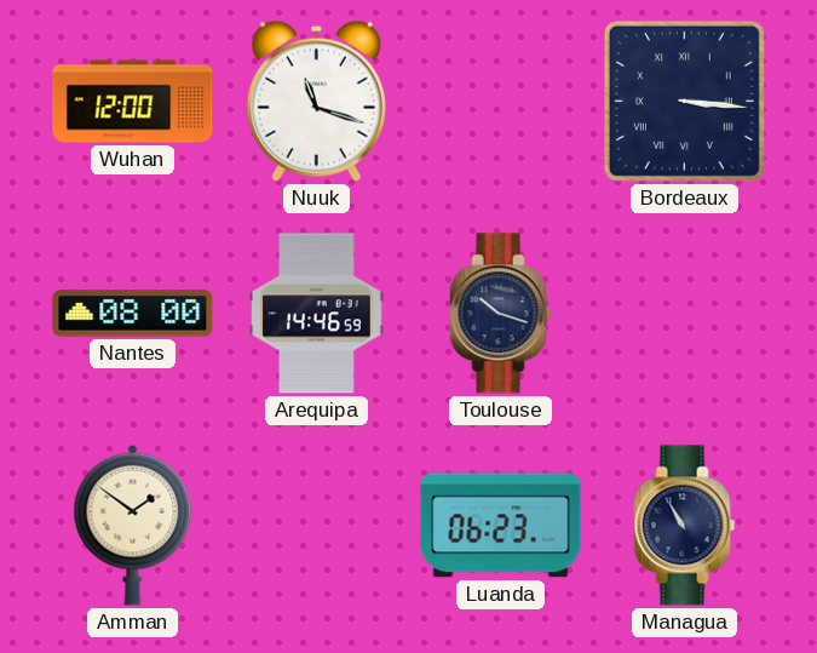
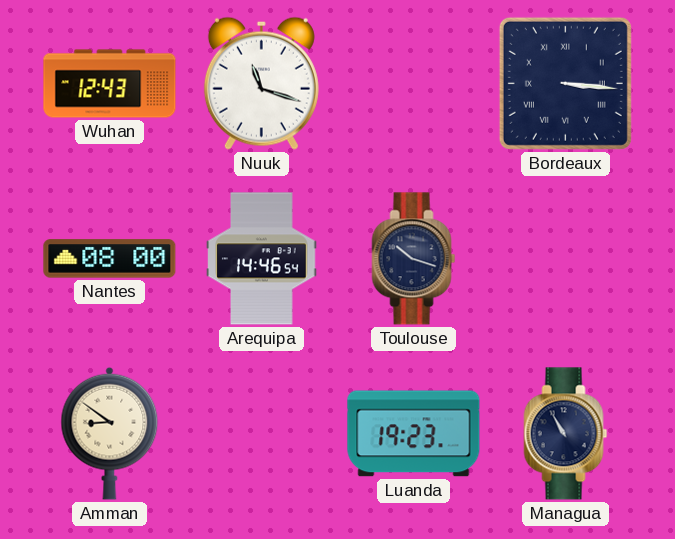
Wuhan: 12:00 -> 12:43
Arequipa: 14:46:59 -> 14:46:54
Amman: 1:51 -> 8:51
Luanda: 06:23 -> 19:23
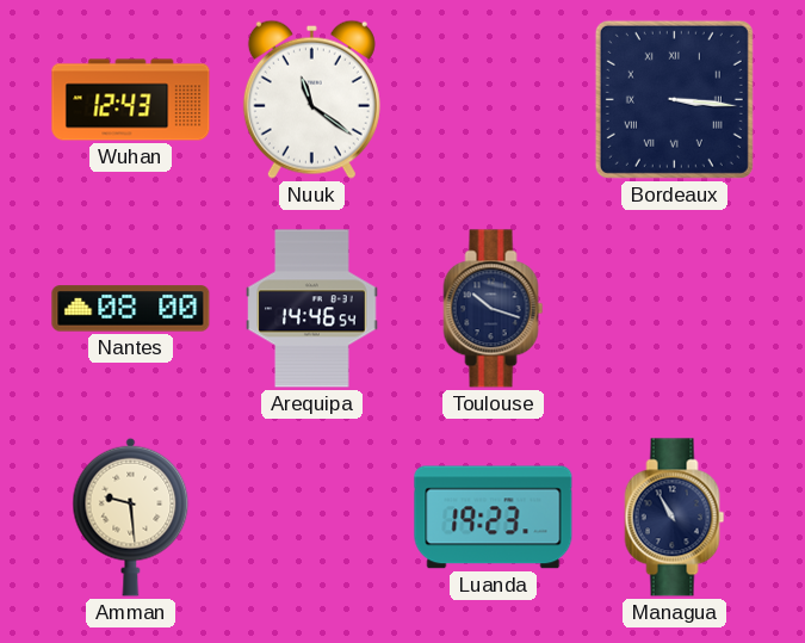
Nuuk: 11:18 -> 11:21
Amman: 8:51 -> 9:29
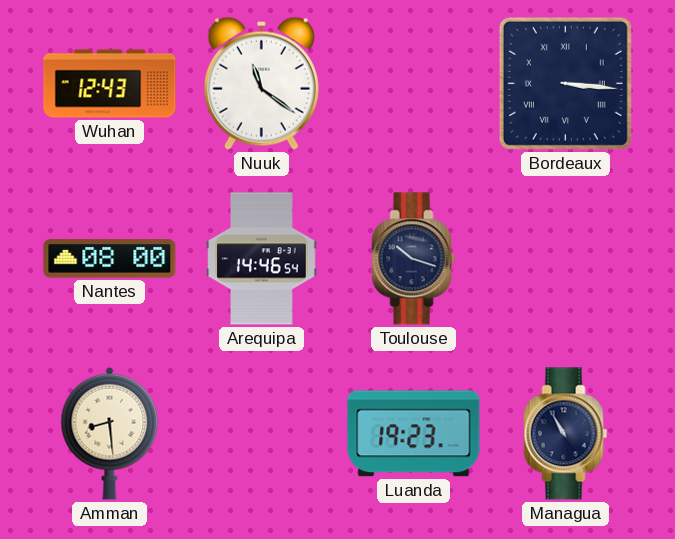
Amman: 9:29 -> 8:29
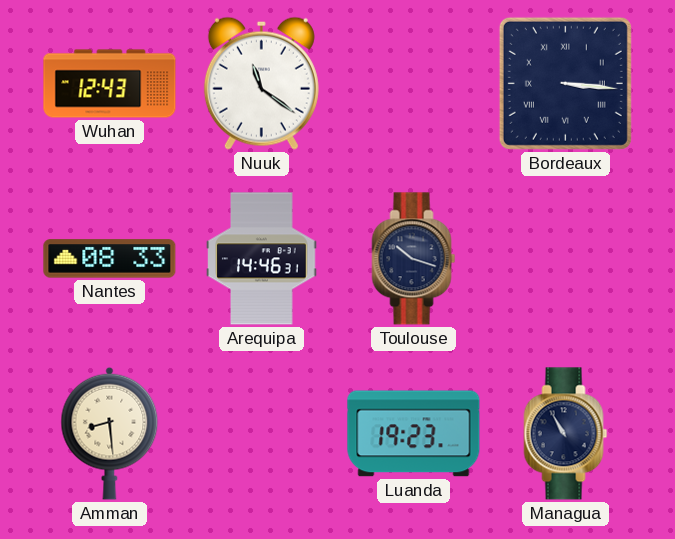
Nantes: 08:00 -> 08:33
Arequipa: 14:46:54 -> 14:46:31
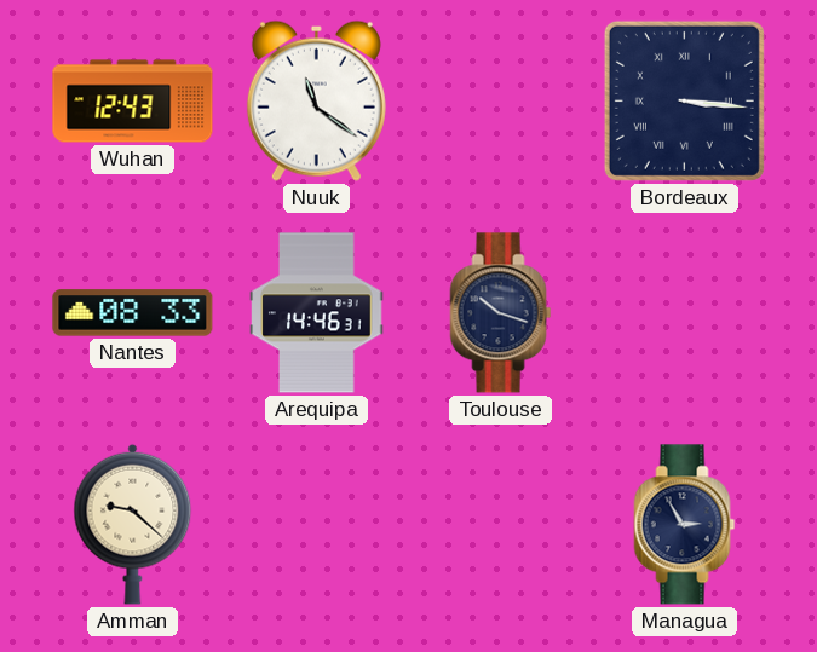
Amman: 8:29 -> 9:22
Luanda: 19:23 -> none
Managua: 10:55 -> 2:55
